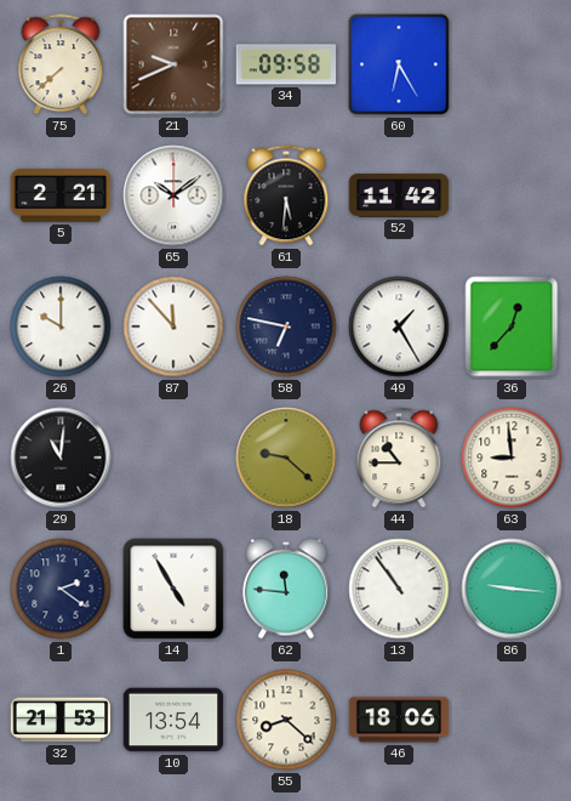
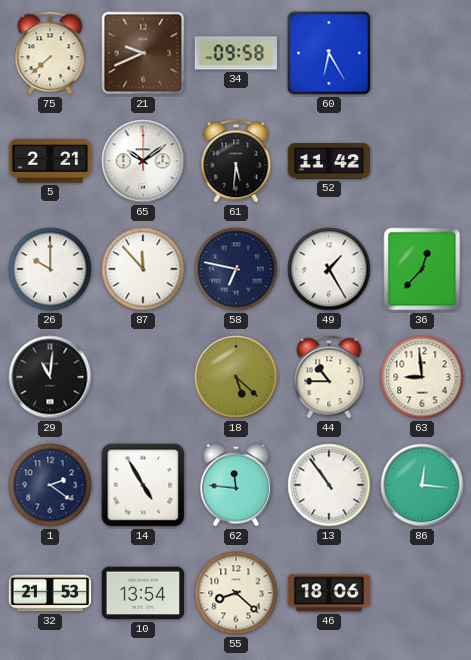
18: 9:22 -> 5:22
86: 9:16 -> 12:16
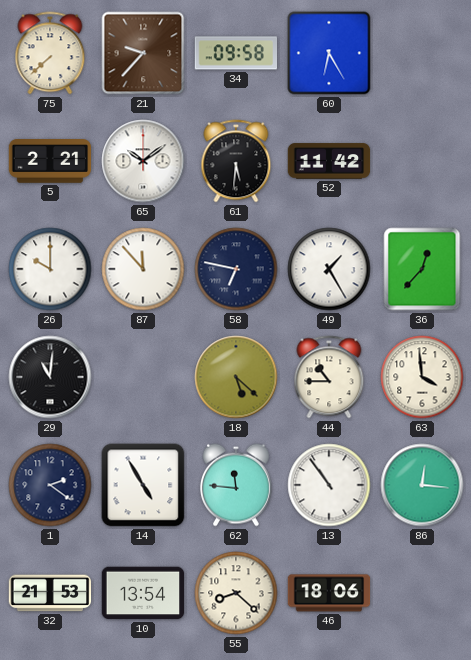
21: 9:41 -> 9:37
63: 8:59 -> 3:59
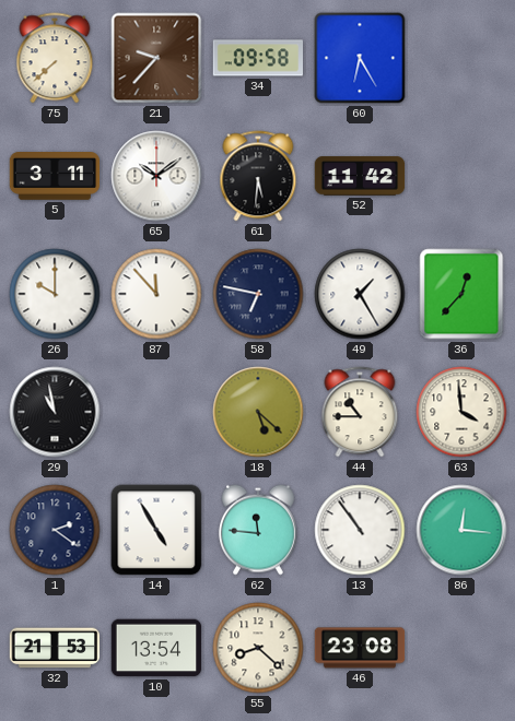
5: 2:21 -> 3:11
29: 11:01 -> 10:58
46: 18:06 -> 23:08
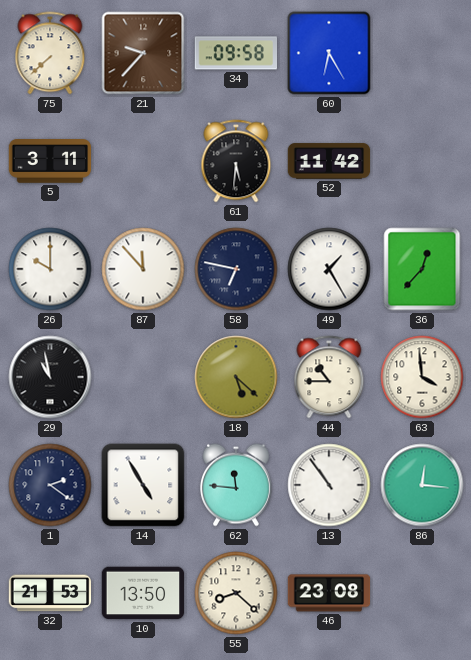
65: 10:09 -> none
10: 13:54 -> 13:50
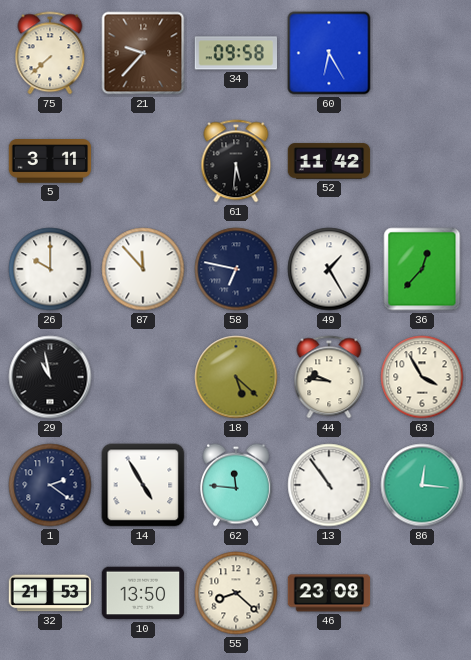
44: 10:45 -> 9:46
63: 3:59 -> 3:55
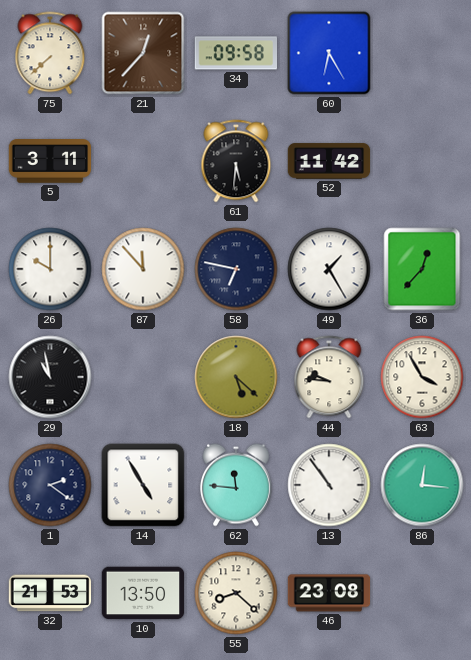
21: 9:37 -> 12:37
